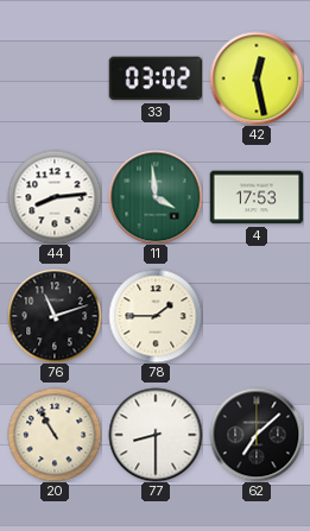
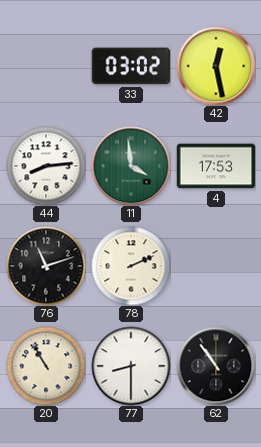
78: 1:45 -> 2:11
62: 7:08 -> 10:54
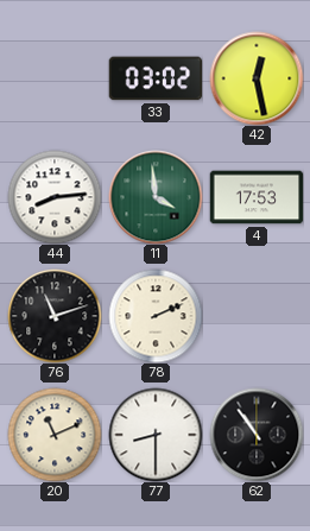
20: 10:55 -> 11:11
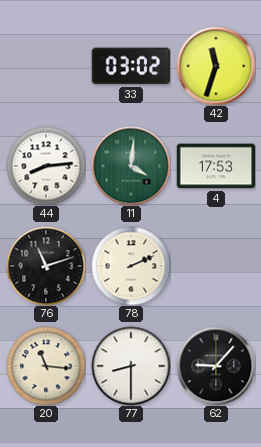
42: 12:28 -> 11:33
11: 3:59 -> 4:01
20: 11:11 -> 11:16
62: 10:54 -> 9:07
